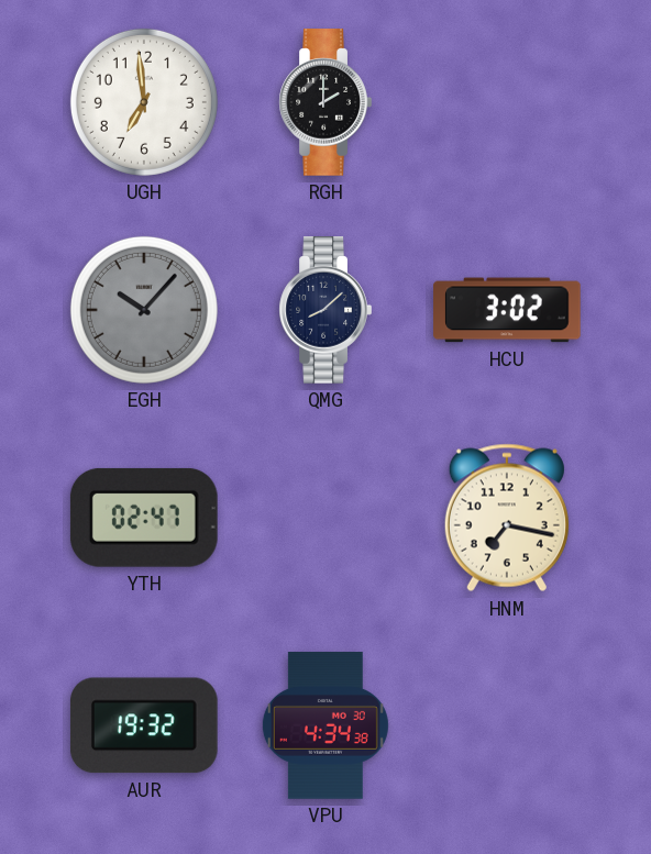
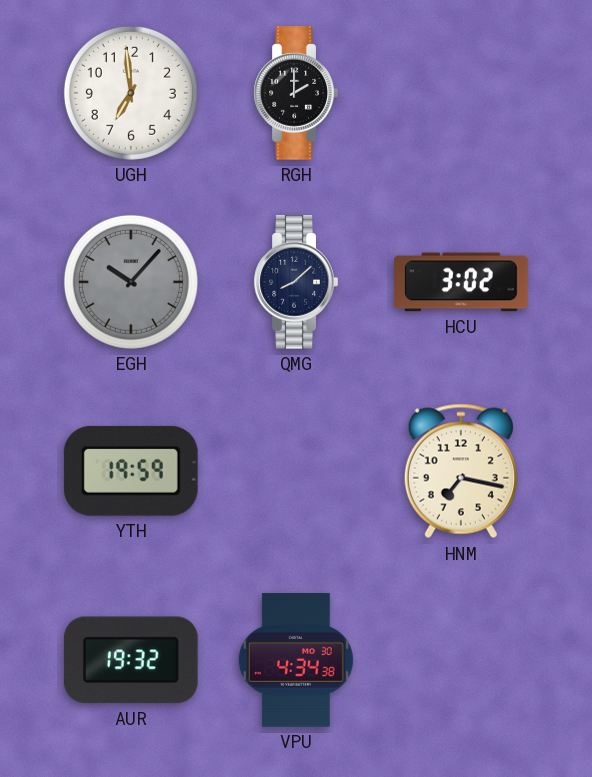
YTH: 02:47 -> 19:59
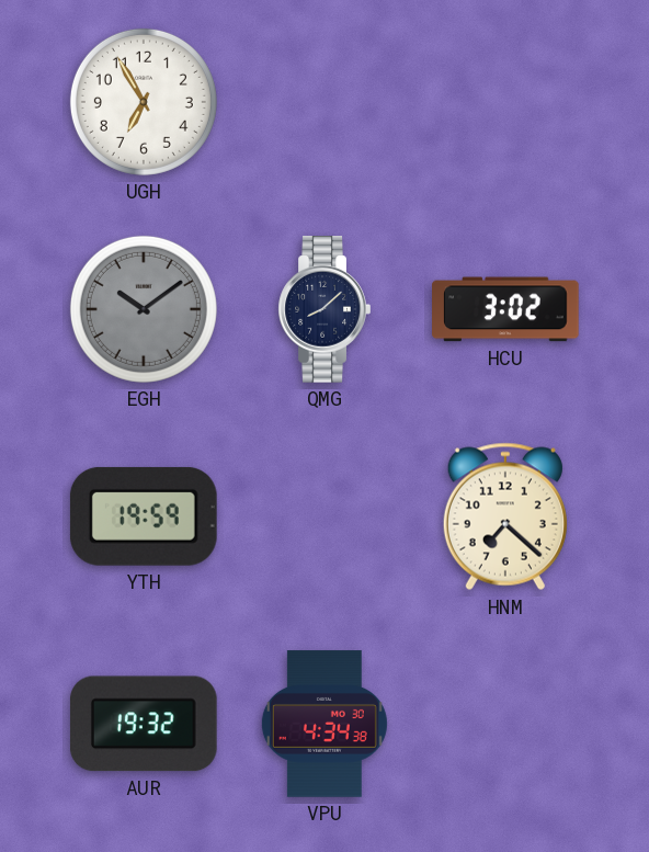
UGH: 6:59 -> 6:55
RGH: 2:00 -> none
EGH: 10:07 -> 10:09
HNM: 7:17 -> 7:22
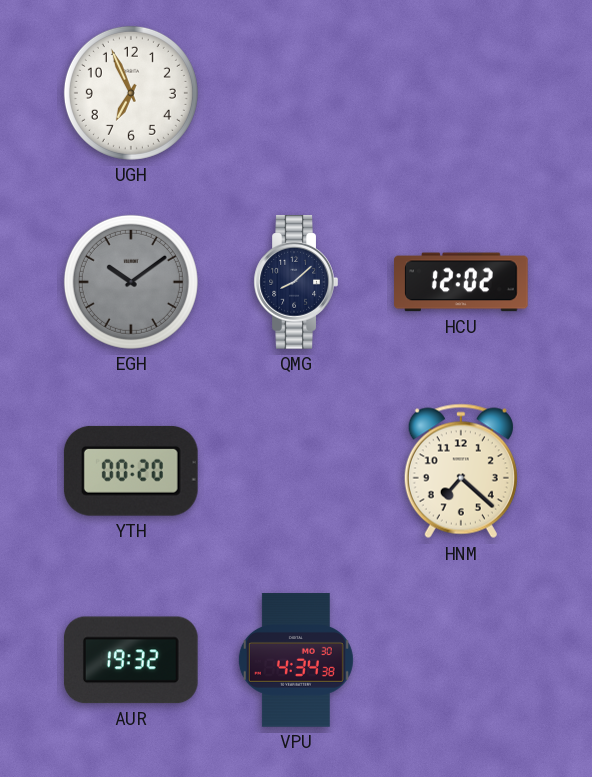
UGH: 6:55 -> 6:56
HCU: 3:02 -> 12:02
YTH: 19:59 -> 00:20
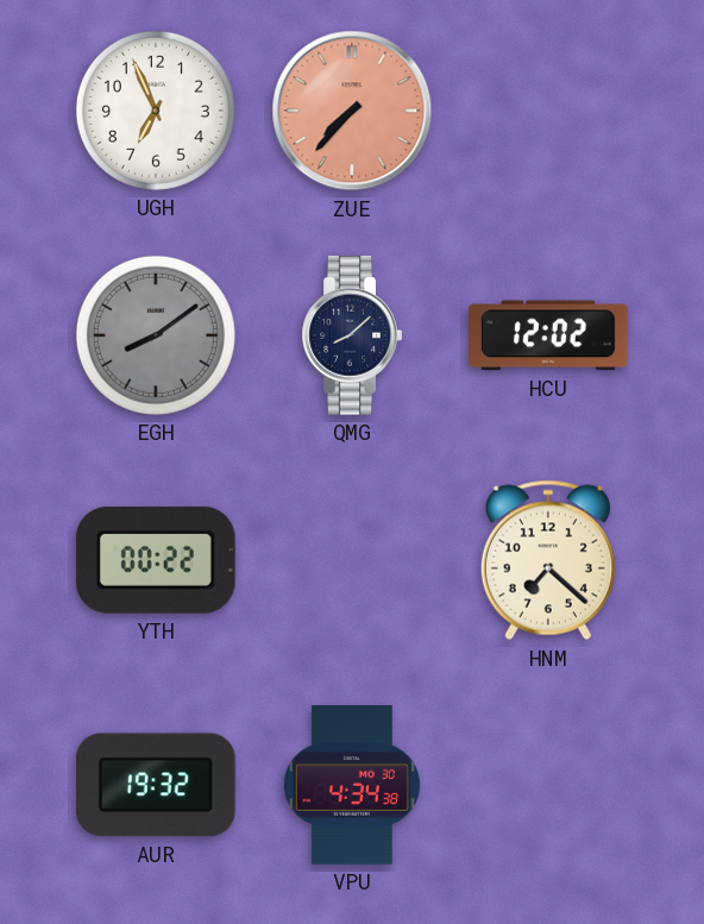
ZUE: none -> 7:37
EGH: 10:09 -> 8:09
YTH: 00:20 -> 00:22
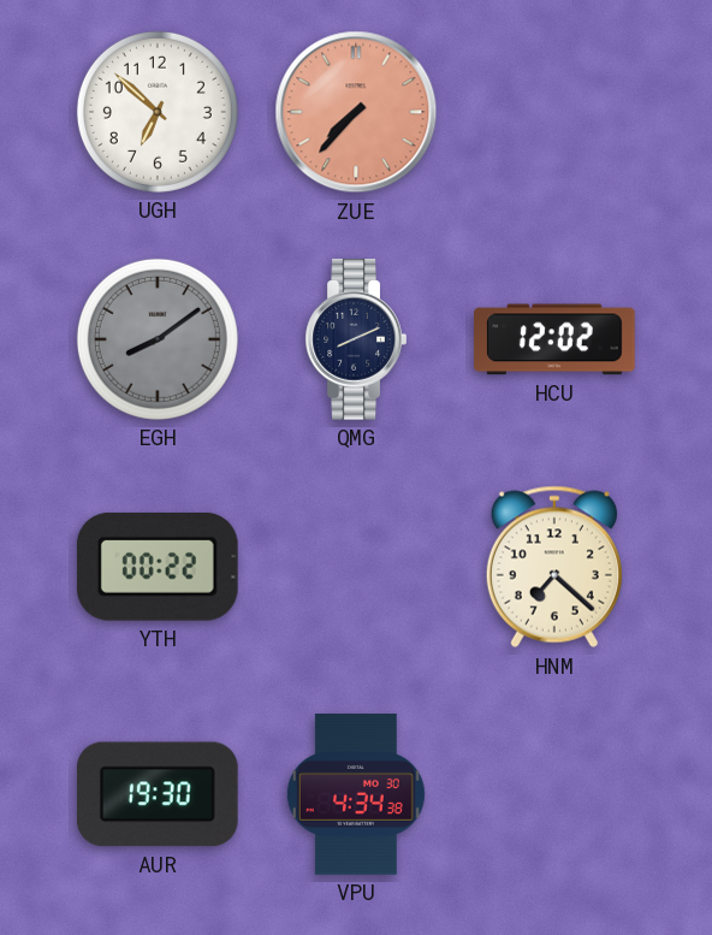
UGH: 6:56 -> 6:52
QMG: 8:08 -> 8:11
AUR: 19:32 -> 19:30
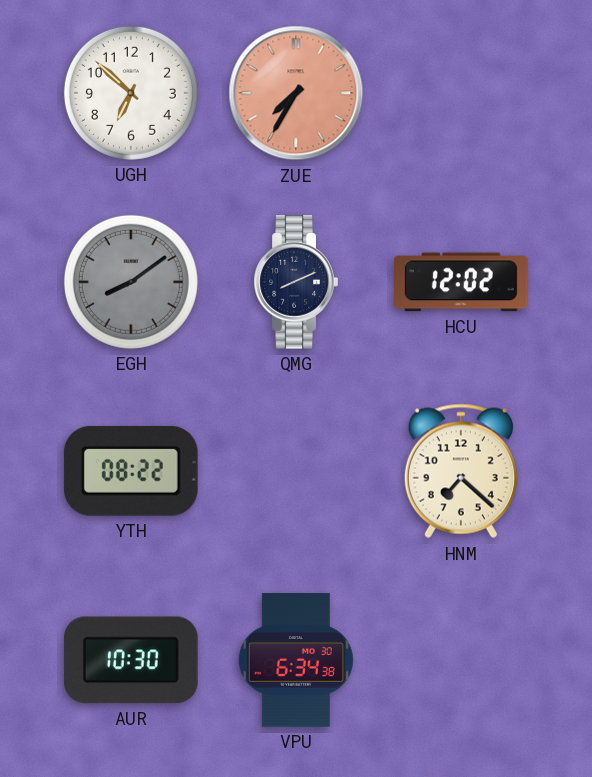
ZUE: 7:37 -> 7:35
YTH: 00:22 -> 08:22
AUR: 19:30 -> 10:30
VPU: 4:34 -> 6:34
